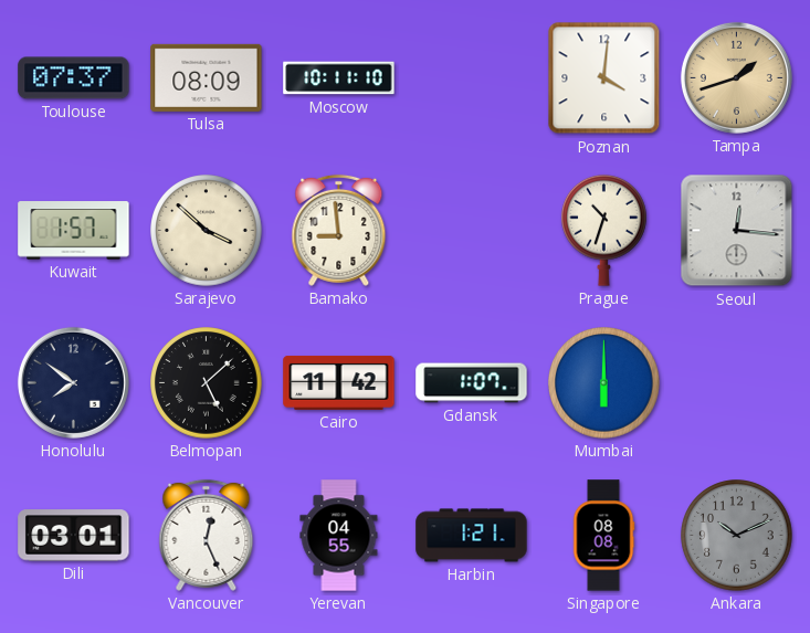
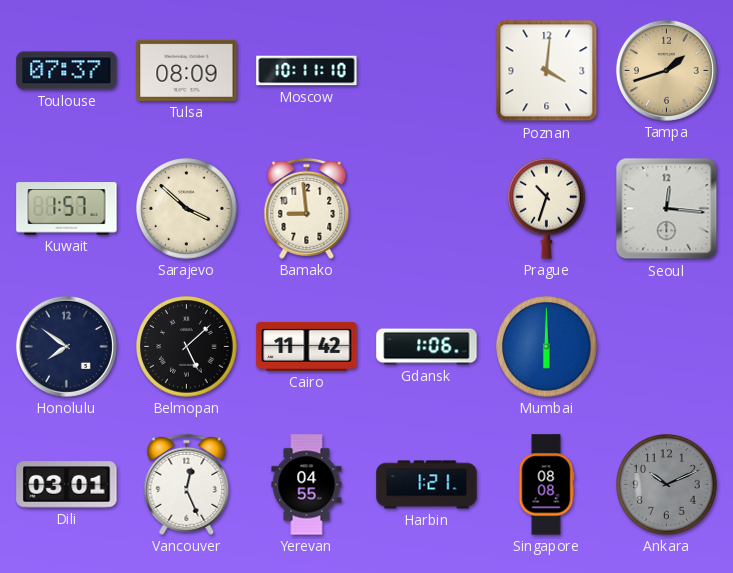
Gdansk: 1:07 -> 1:06
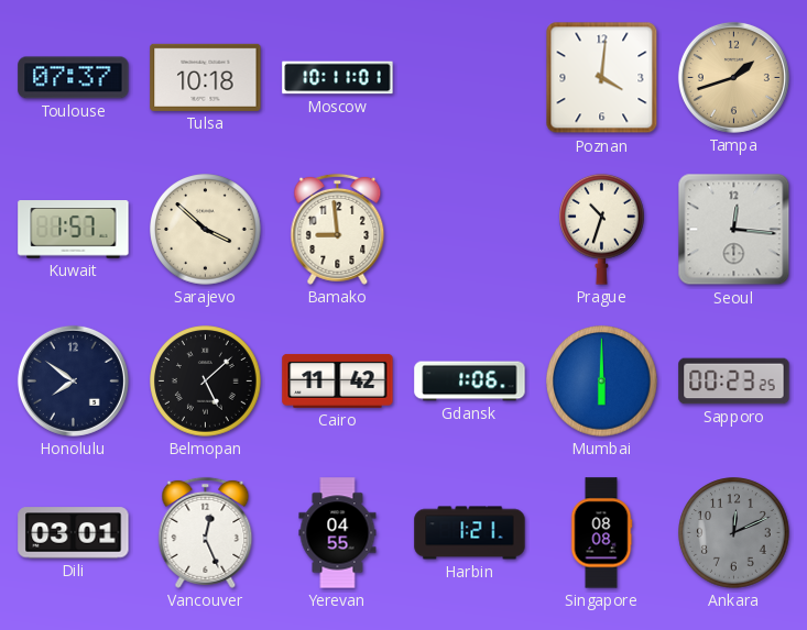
Tulsa: 08:09 -> 10:18
Moscow: 10:11:10 -> 10:11:01
Sapporo: none -> 00:23
Ankara: 10:11 -> 12:11
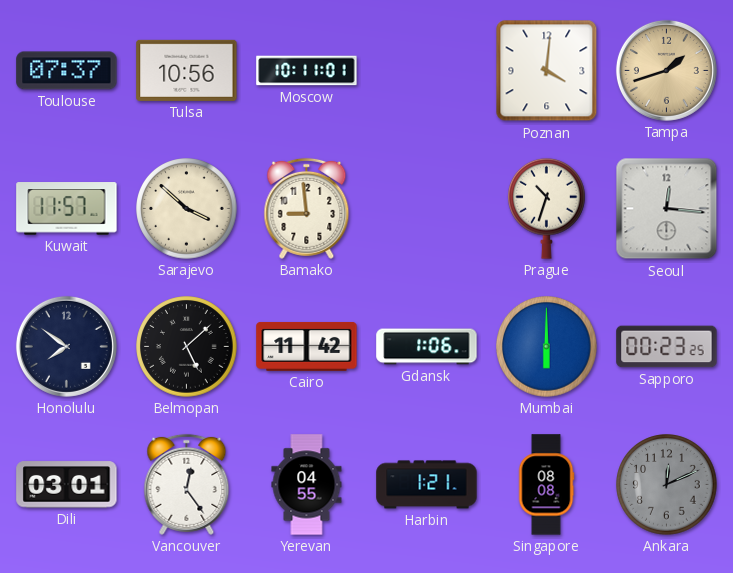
Tulsa: 10:18 -> 10:56
Kuwait: 1:57 -> 11:57
Vancouver: 12:26 -> 12:24
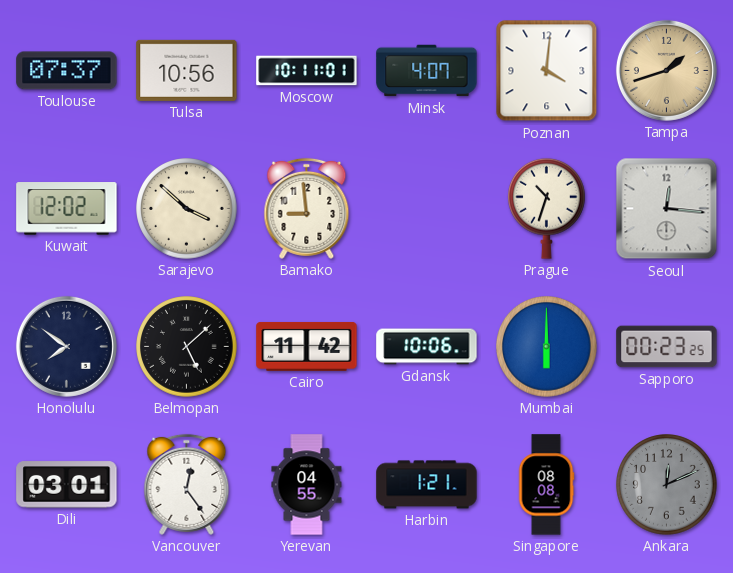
Minsk: none -> 4:07
Kuwait: 11:57 -> 12:02
Gdansk: 1:06 -> 10:06
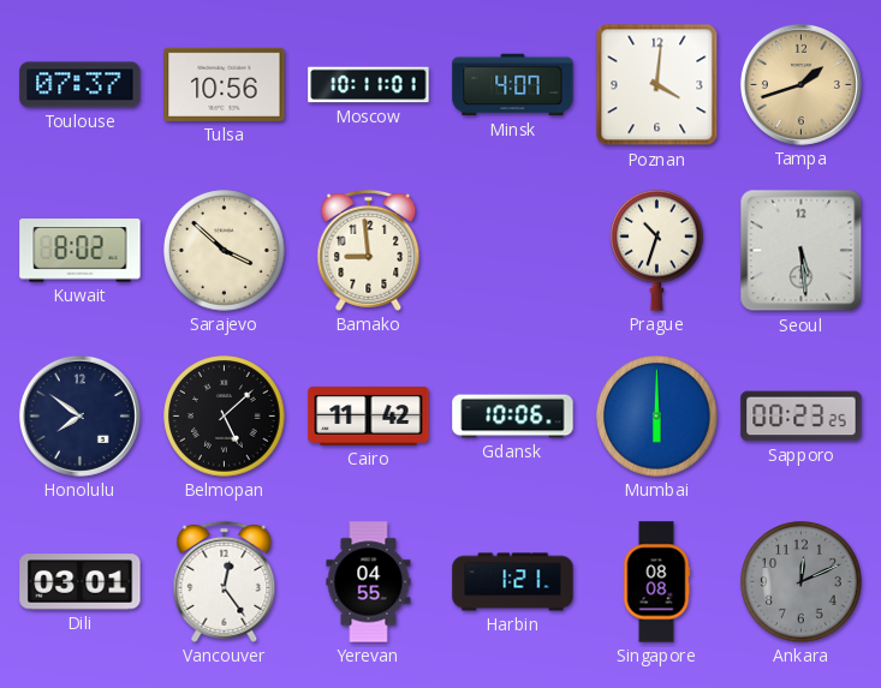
Kuwait: 12:02 -> 8:02
Seoul: 12:16 -> 5:29
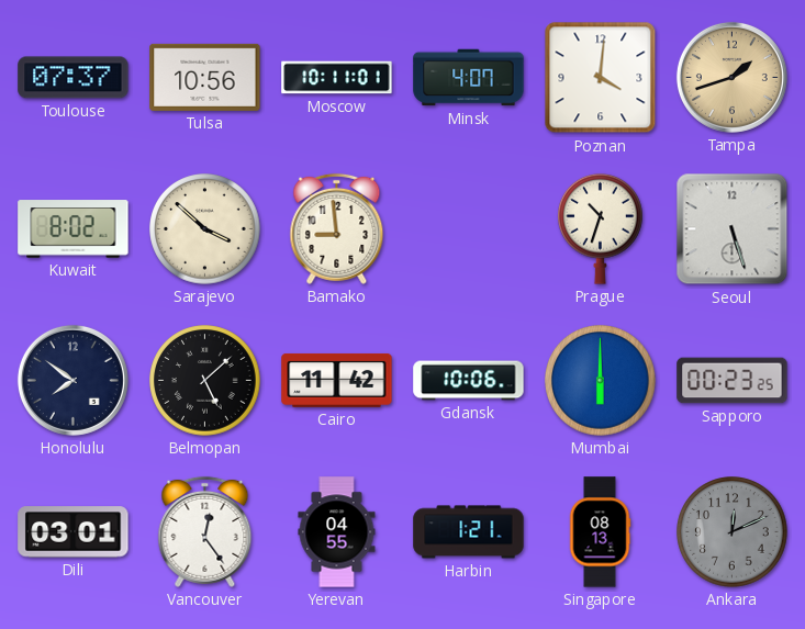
Seoul: 5:29 -> 5:27
Singapore: 08:08 -> 08:13
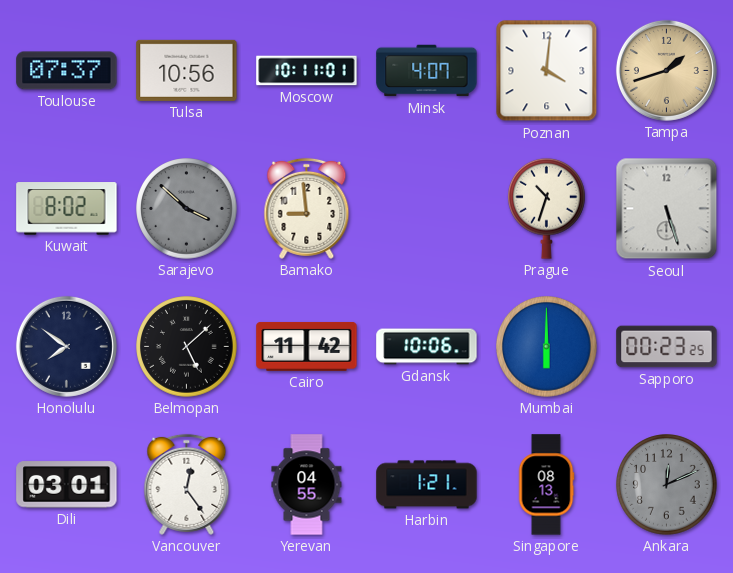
Sarajevo dial: cream -> grey
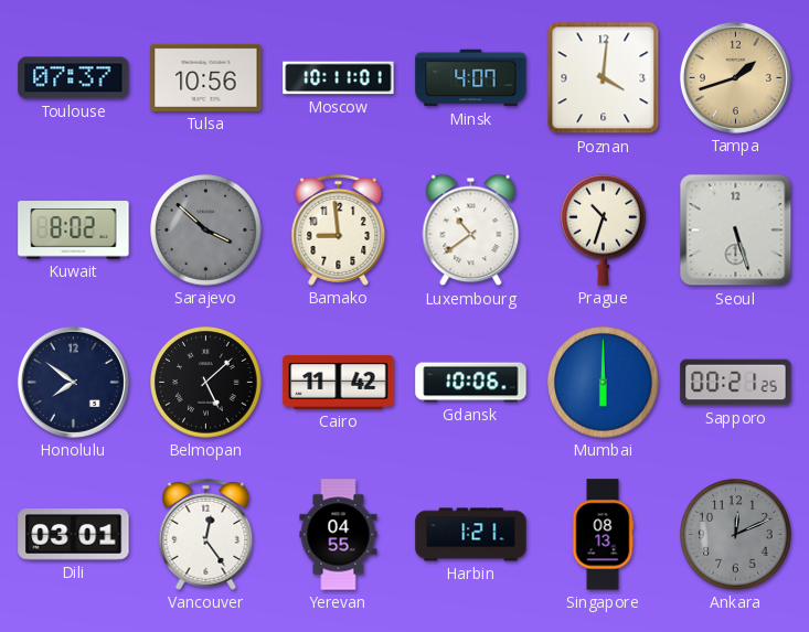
Luxembourg: none -> 10:39
Sapporo: 00:23 -> 00:21
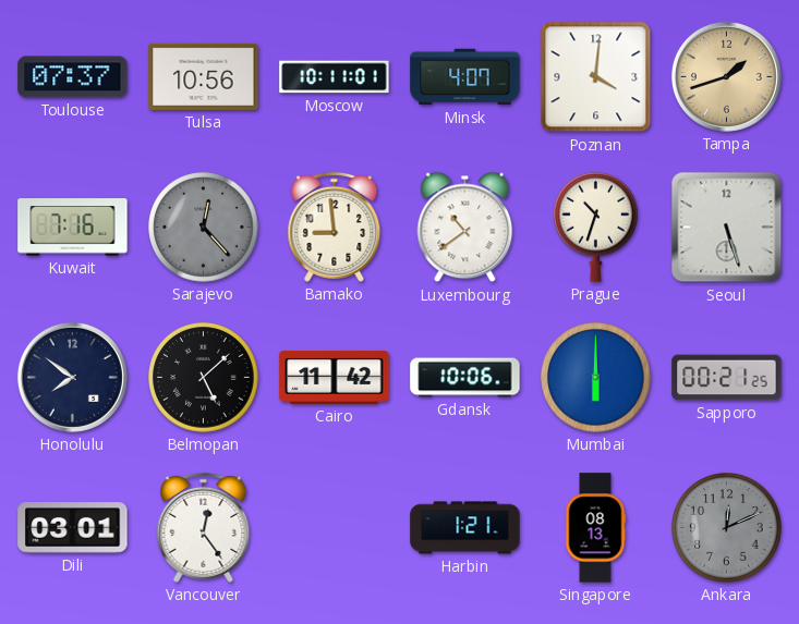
Kuwait: 8:02 -> 7:16
Sarajevo: 3:52 -> 12:23
Yerevan: 04:55 -> none
